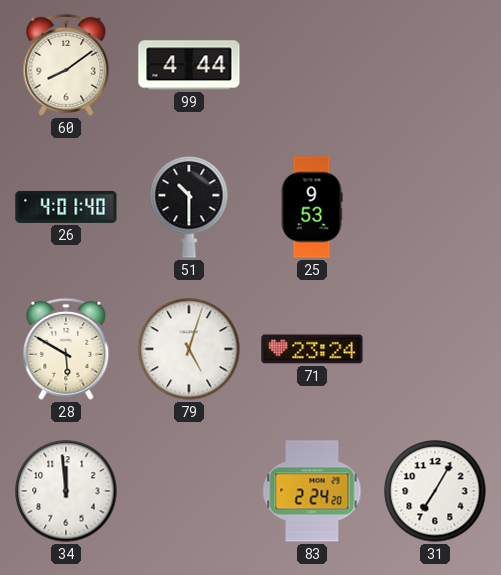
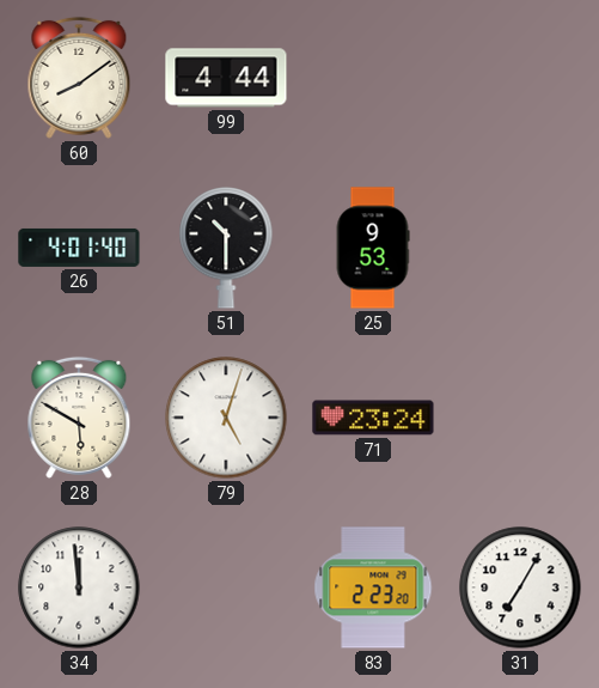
83: 2:24 -> 2:23
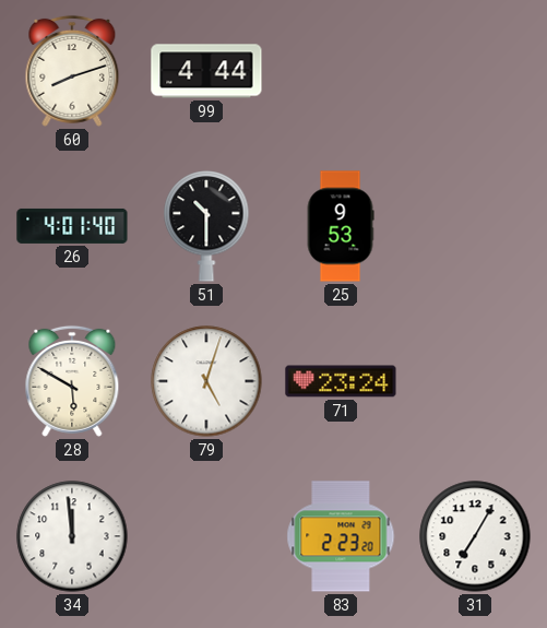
60: 8:09 -> 8:12
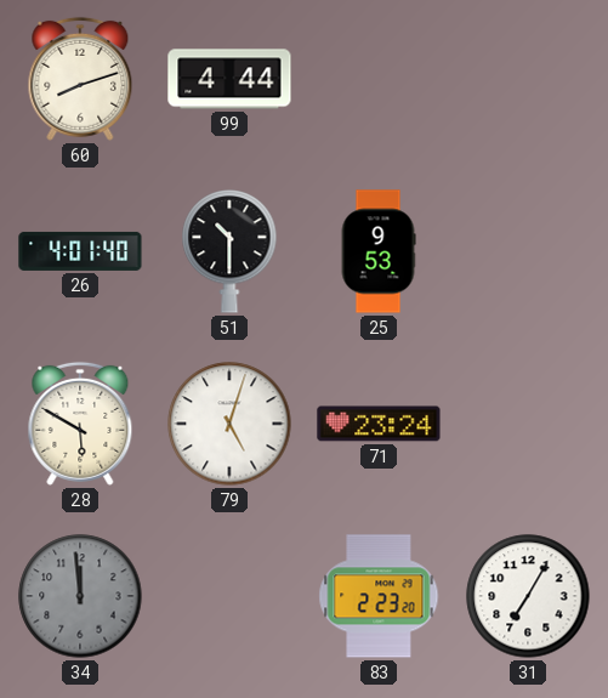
34 dial: white -> grey
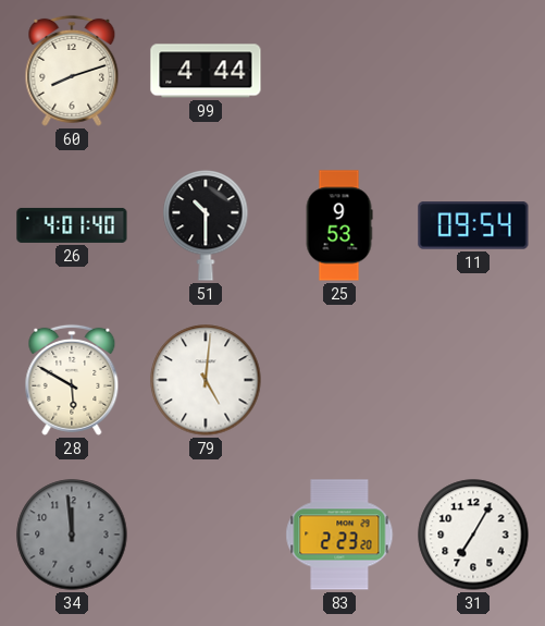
11: none -> 09:54
79: 5:03 -> 5:01
71: 23:24 -> none
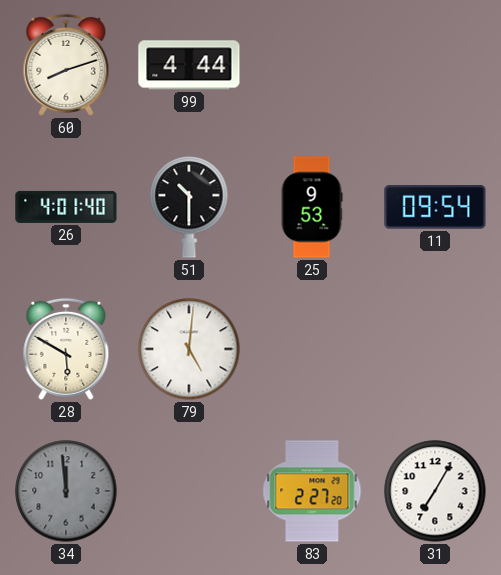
83: 2:23 -> 2:27
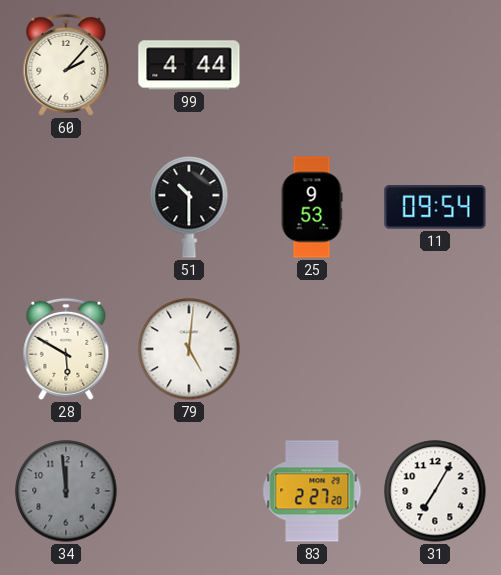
60: 8:12 -> 2:07
26: 4:01 -> none
